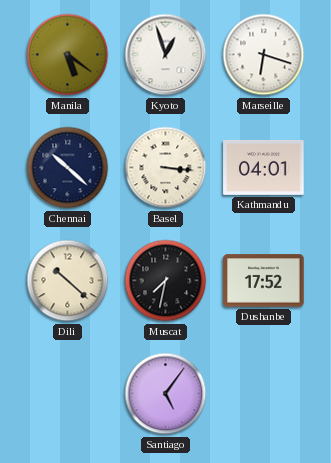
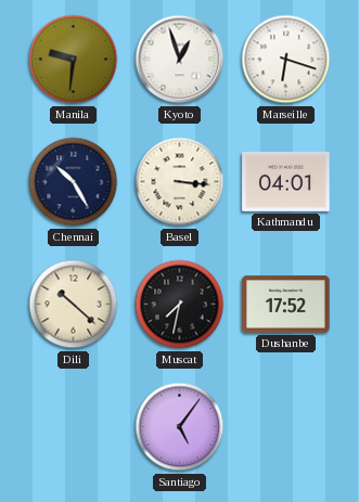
Manila: 5:21 -> 9:31
Chennai: 10:22 -> 10:25
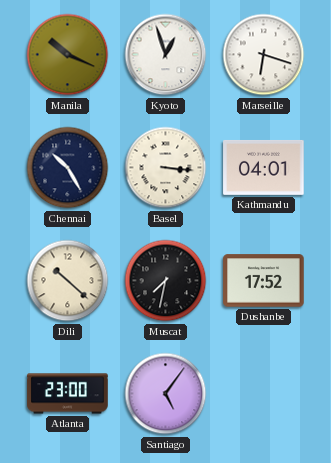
Manila: 9:31 -> 10:19
Atlanta: none -> 23:00
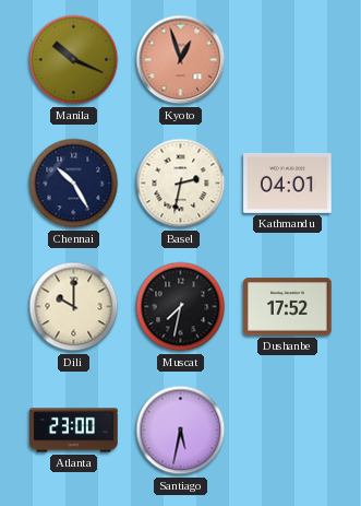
Kyoto dial: white -> salmon
Marseille: 6:18 -> none
Basel: 3:16 -> 2:32
Dili: 10:22 -> 10:00
Santiago: 5:06 -> 5:32
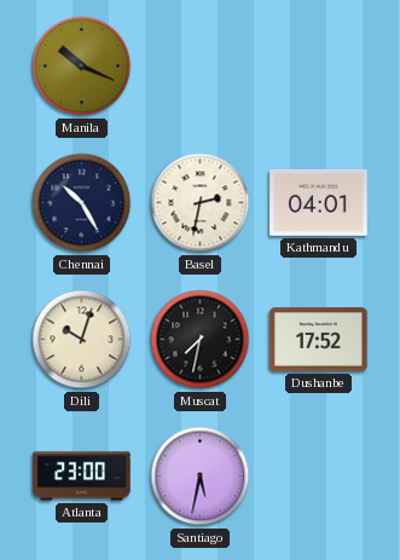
Kyoto: 12:57 -> none
Dili: 10:00 -> 10:03
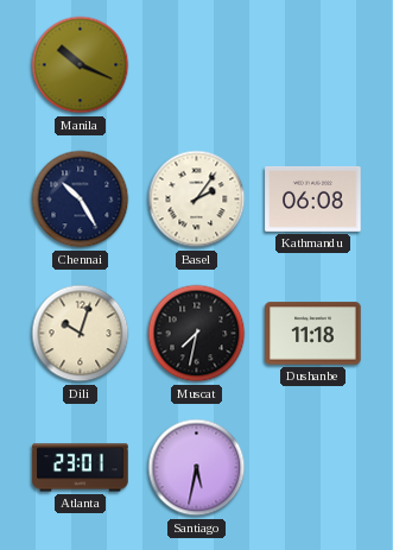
Basel: 2:32 -> 2:06
Kathmandu: 04:01 -> 06:08
Dushanbe: 17:52 -> 11:18
Atlanta: 23:00 -> 23:01
